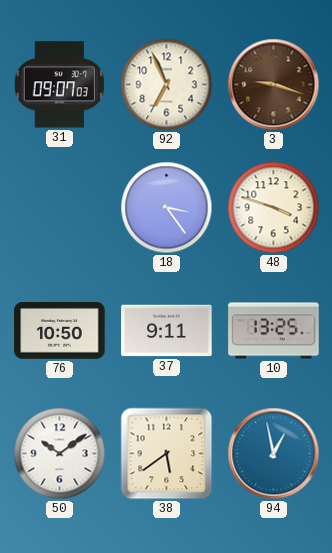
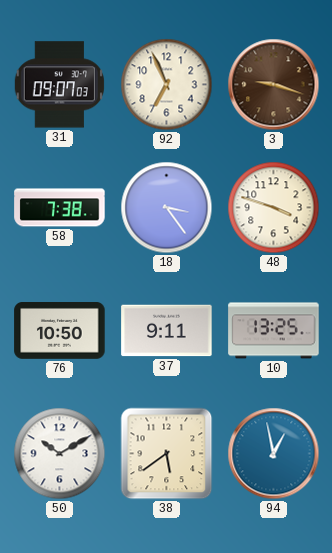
58: none -> 7:38
50: 10:09 -> 10:10
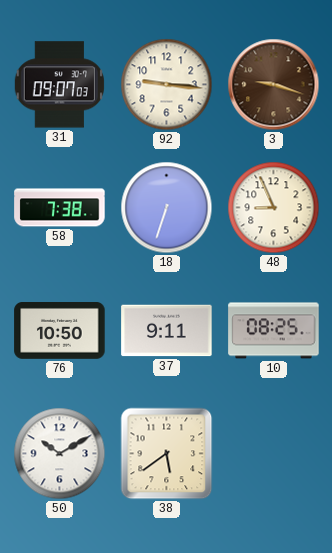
92: 6:56 -> 9:16
18: 3:24 -> 6:33
48: 3:48 -> 8:56
10: 13:25 -> 08:25
94: 12:58 -> none
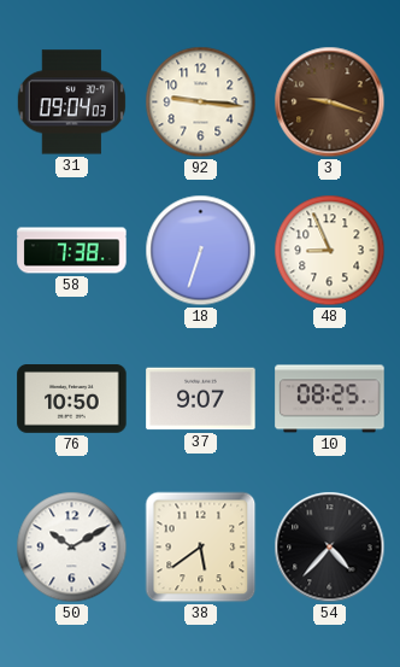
31: 09:07 -> 09:04
37: 9:11 -> 9:07
54: none -> 4:37
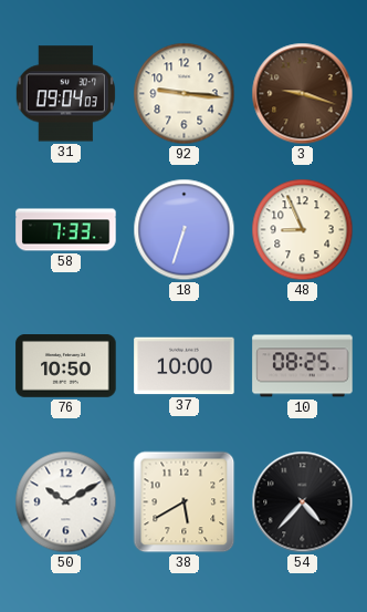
58: 7:38 -> 7:33
37: 9:07 -> 10:00
38: 5:39 -> 5:40
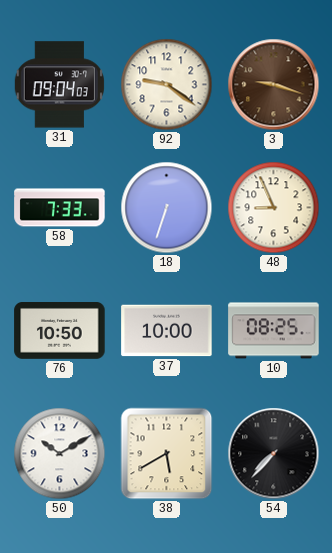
92: 9:16 -> 9:21
54: 4:37 -> 7:37
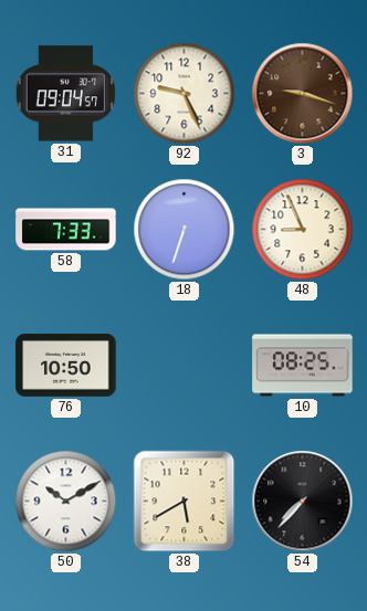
31: 09:04:03 -> 09:04:57
92: 9:21 -> 9:26
37: 10:00 -> none
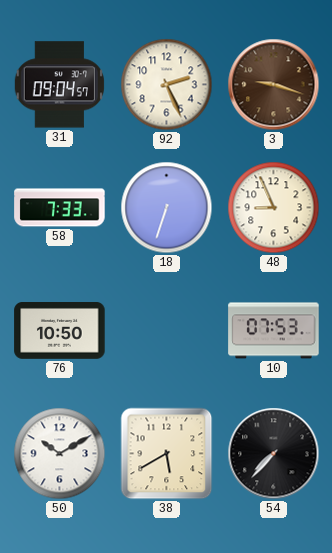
92: 9:26 -> 2:26
10: 08:25 -> 07:53
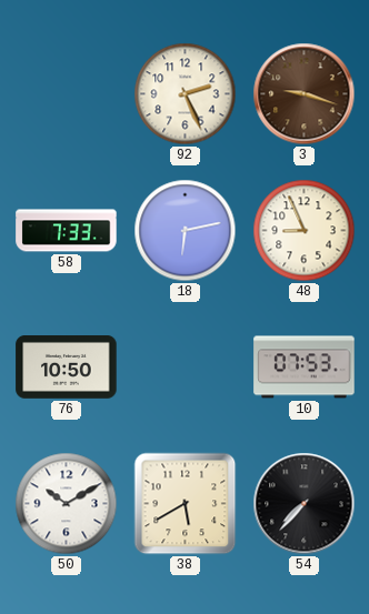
31: 09:04 -> none
18: 6:33 -> 6:13
